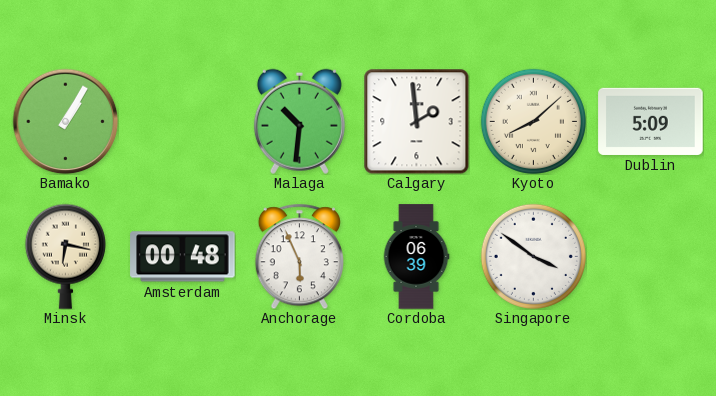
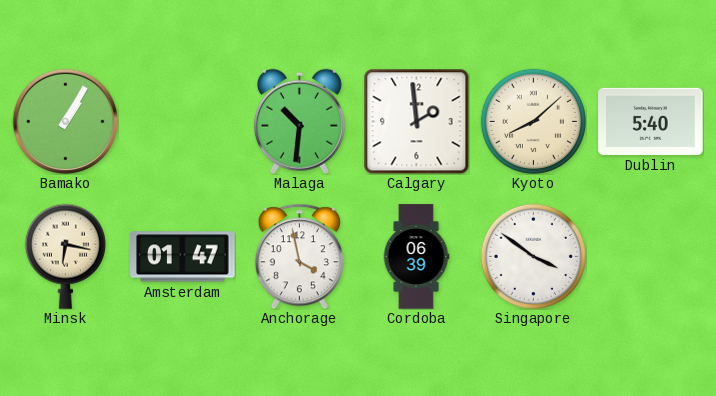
Dublin: 5:09 -> 5:40
Amsterdam: 00:48 -> 01:47
Anchorage: 5:56 -> 3:58
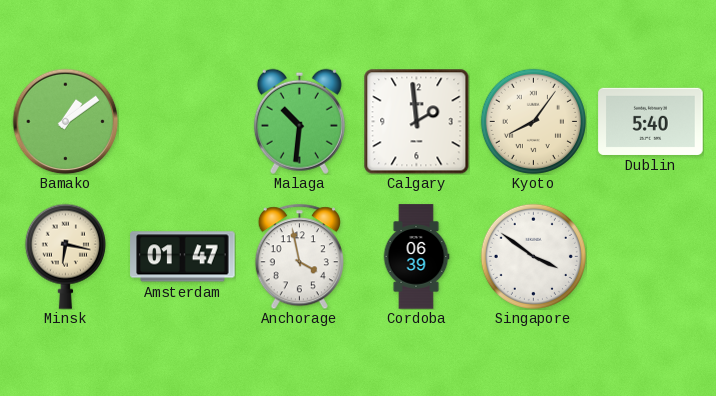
Bamako: 1:05 -> 1:09
Kyoto: 8:08 -> 8:06
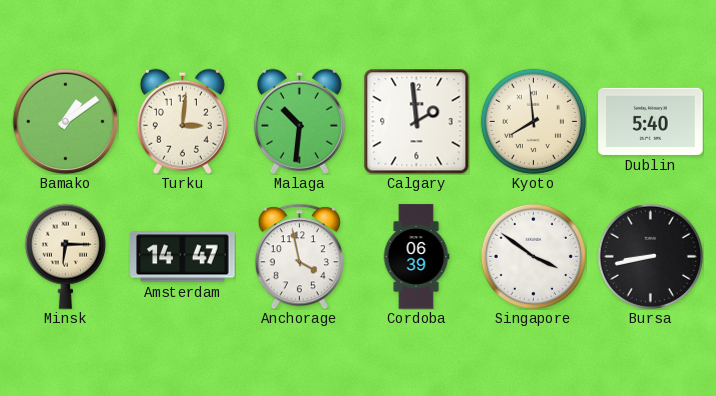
Turku: none -> 3:01
Kyoto: 8:06 -> 7:59
Minsk: 6:17 -> 6:15
Amsterdam: 01:47 -> 14:47
Bursa: none -> 8:43
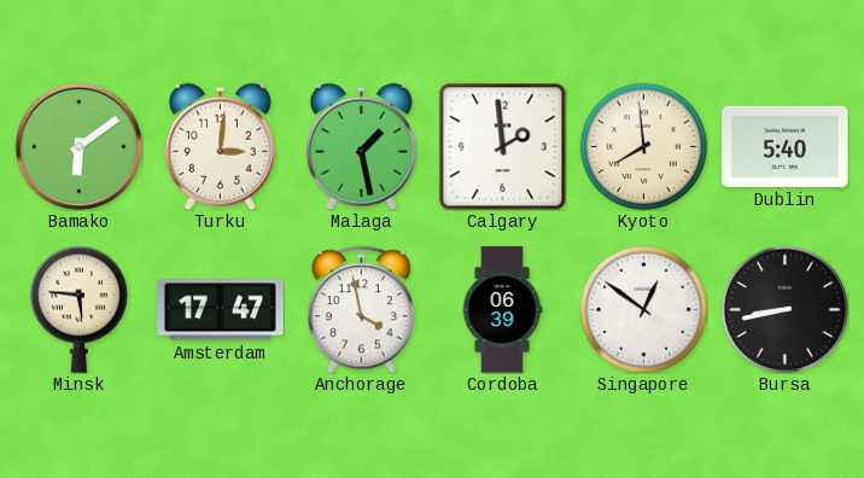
Bamako: 1:09 -> 6:09
Malaga: 10:31 -> 1:28
Minsk: 6:15 -> 5:46
Amsterdam: 14:47 -> 17:47
Singapore: 3:51 -> 12:51
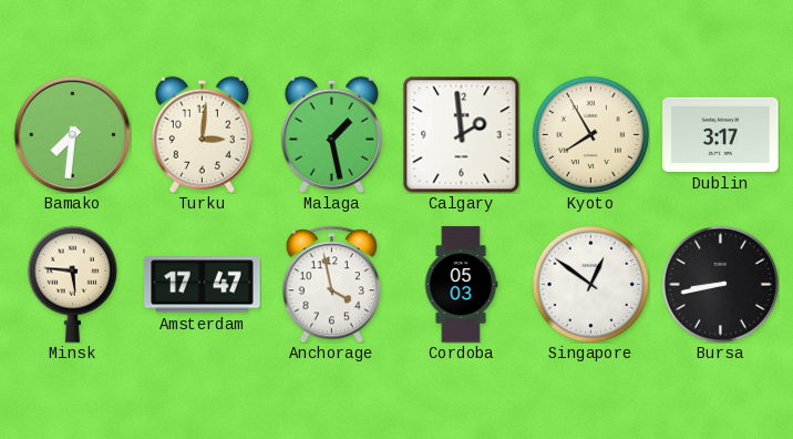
Bamako: 6:09 -> 7:31
Kyoto: 7:59 -> 7:55
Dublin: 5:40 -> 3:17
Cordoba: 06:39 -> 05:03
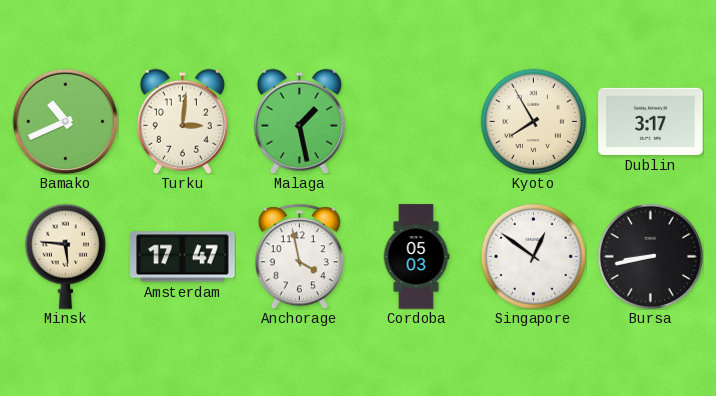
Bamako: 7:31 -> 10:41
Calgary: 1:59 -> none
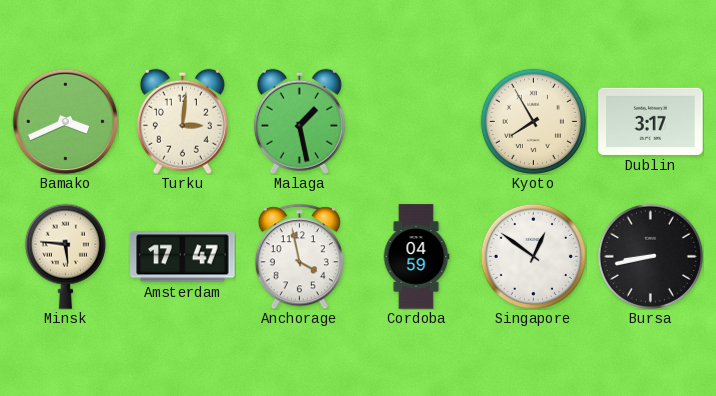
Bamako: 10:41 -> 3:41
Cordoba: 05:03 -> 04:59
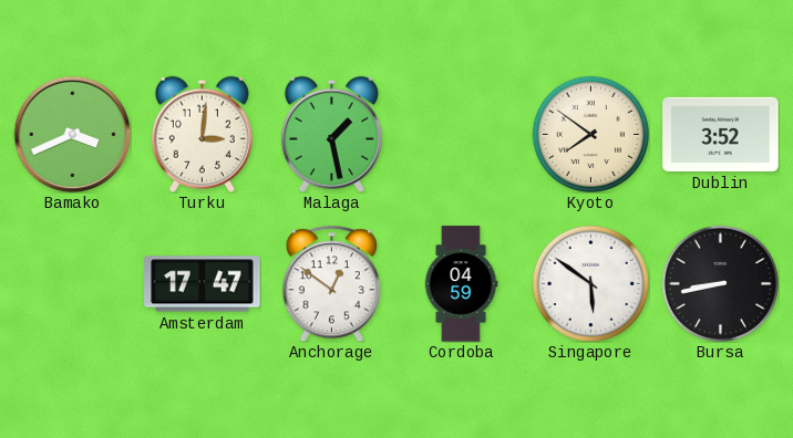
Kyoto: 7:55 -> 7:51
Dublin: 3:17 -> 3:52
Minsk: 5:46 -> none
Anchorage: 3:58 -> 12:51
Singapore: 12:51 -> 5:51
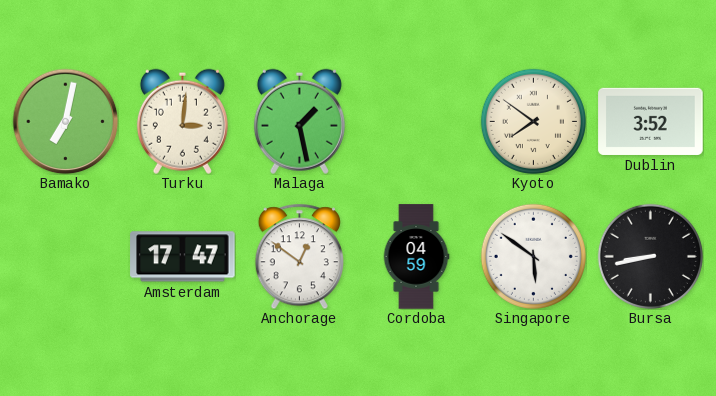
Bamako: 3:41 -> 7:02
